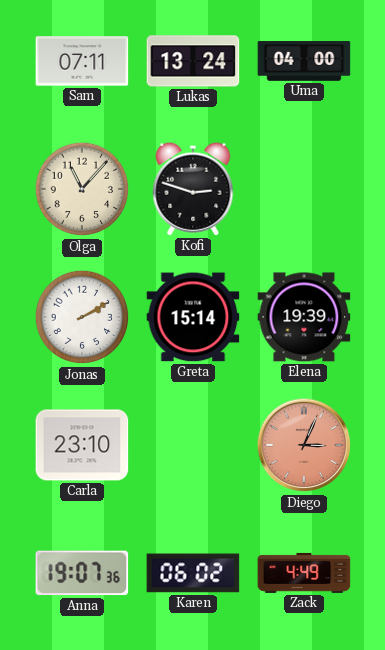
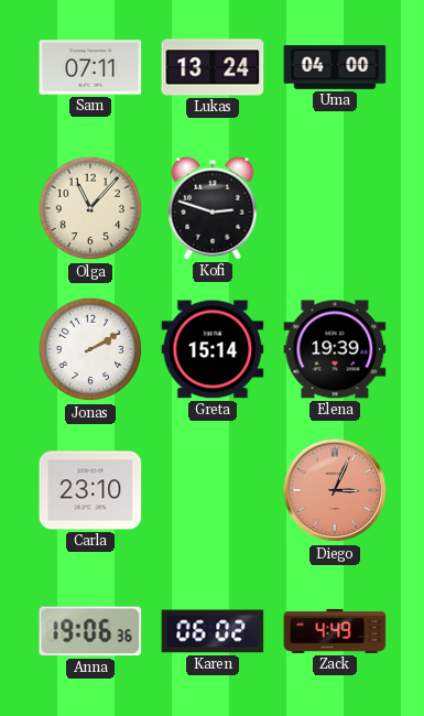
Anna: 19:07 -> 19:06
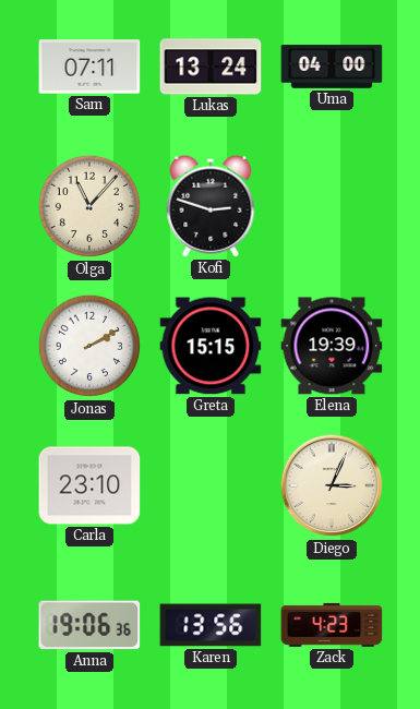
Greta: 15:14 -> 15:15
Diego dial: salmon -> cream
Karen: 06:02 -> 13:56
Zack: 4:49 -> 4:23
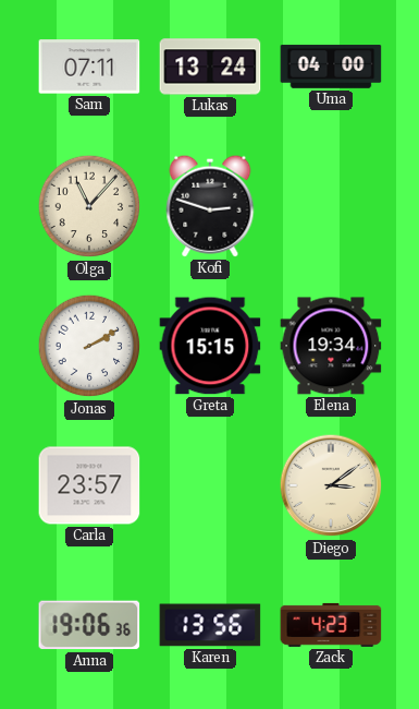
Elena: 19:39 -> 19:34
Carla: 23:10 -> 23:57
Diego: 3:04 -> 3:09
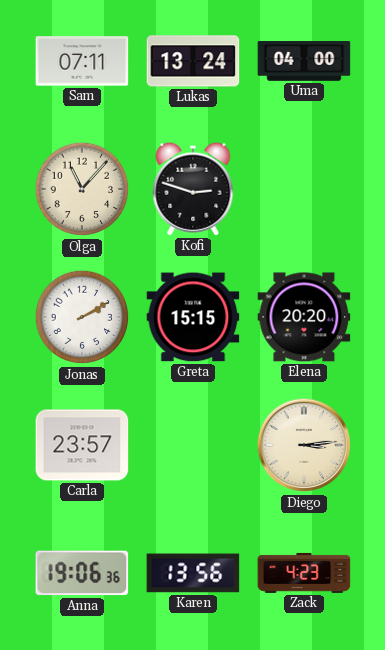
Elena: 19:34 -> 20:20
Diego: 3:09 -> 3:14
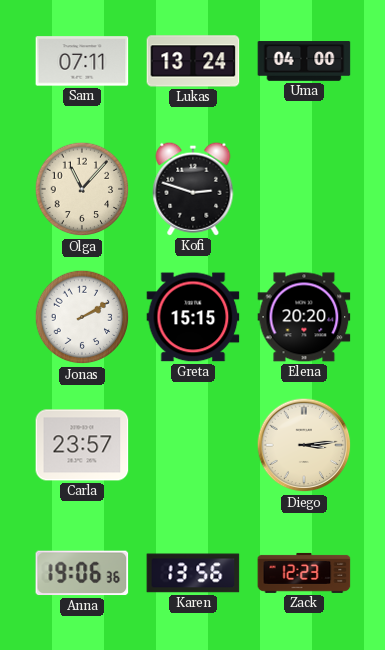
Zack: 4:23 -> 12:23
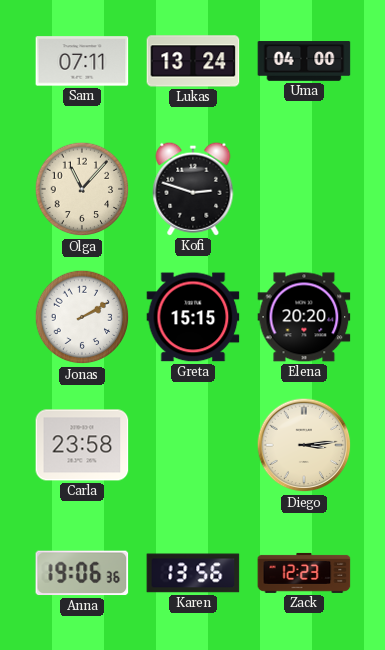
Carla: 23:57 -> 23:58
